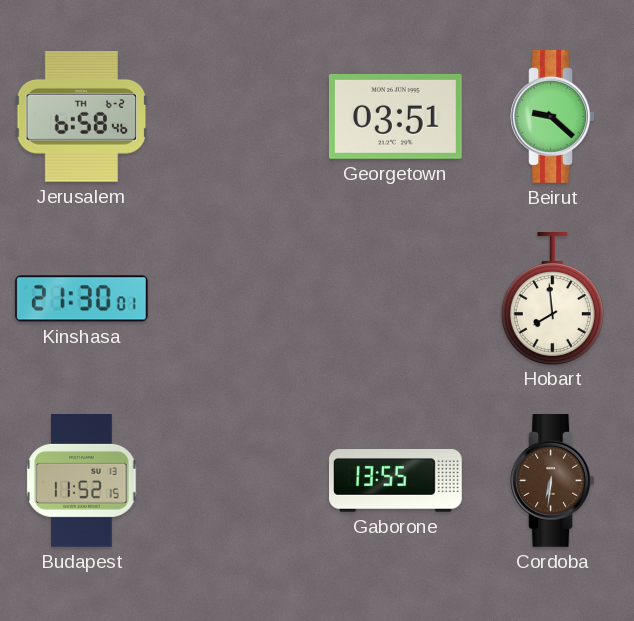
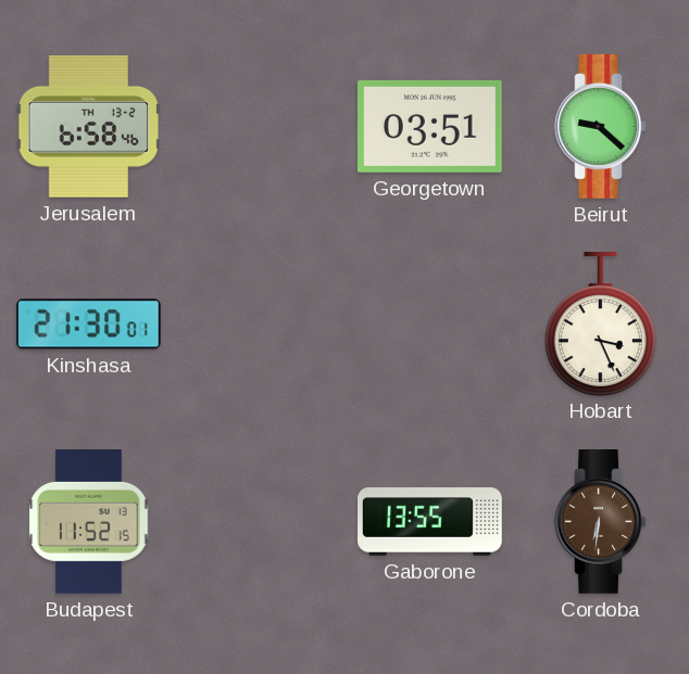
Jerusalem date: TH 6-2 -> TH 13-2
Hobart: 7:59 -> 3:26
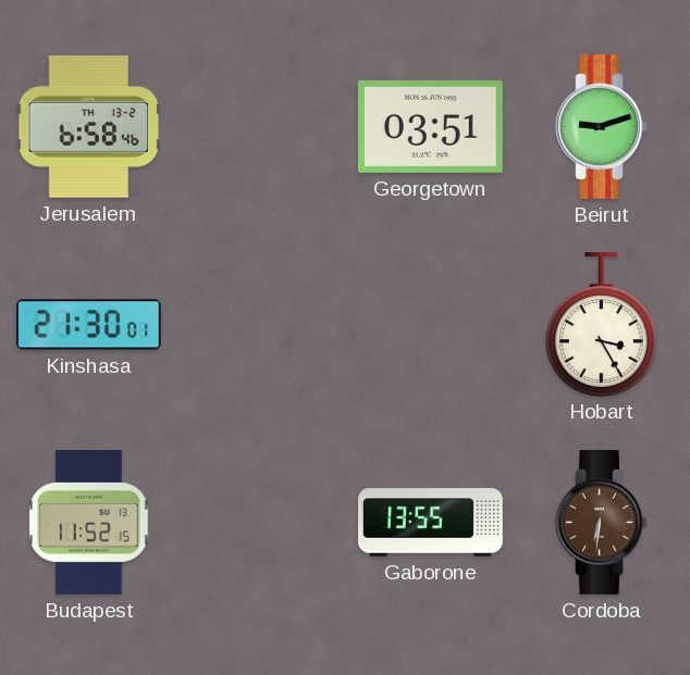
Beirut: 9:22 -> 9:12
Hobart: 3:26 -> 3:25
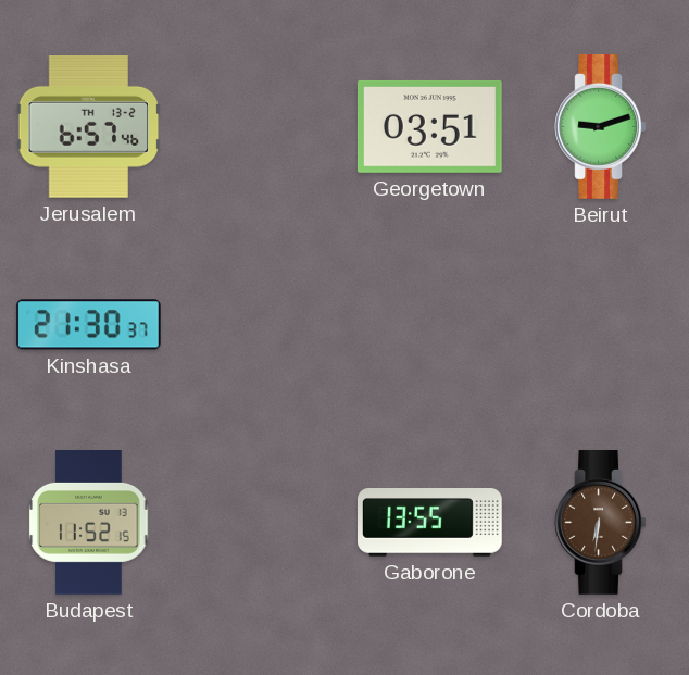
Jerusalem: 6:58 -> 6:57
Kinshasa: 21:30:01 -> 21:30:37
Hobart: 3:25 -> none
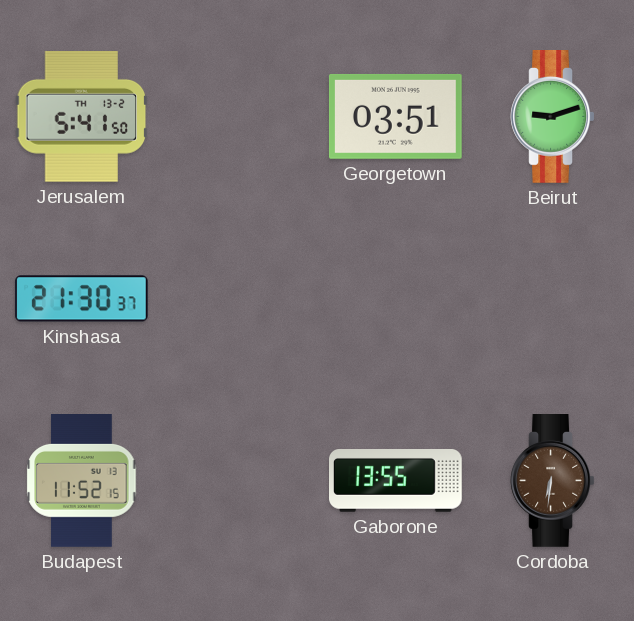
Jerusalem: 6:57 -> 5:41
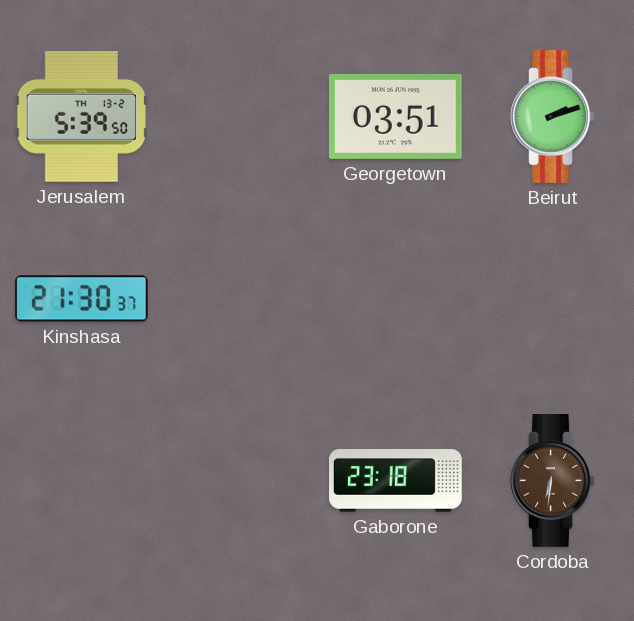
Jerusalem: 5:41 -> 5:39
Beirut: 9:12 -> 2:12
Budapest: 11:52 -> none
Gaborone: 13:55 -> 23:18
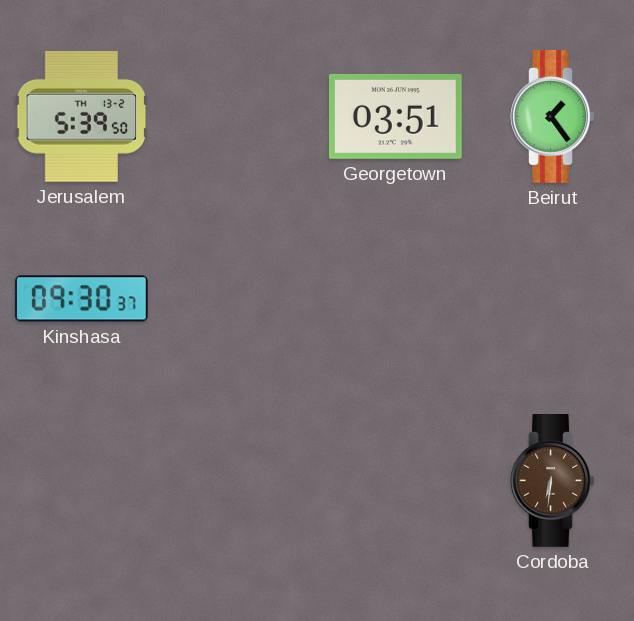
Beirut: 2:12 -> 1:24
Kinshasa: 21:30 -> 09:30
Gaborone: 23:18 -> none
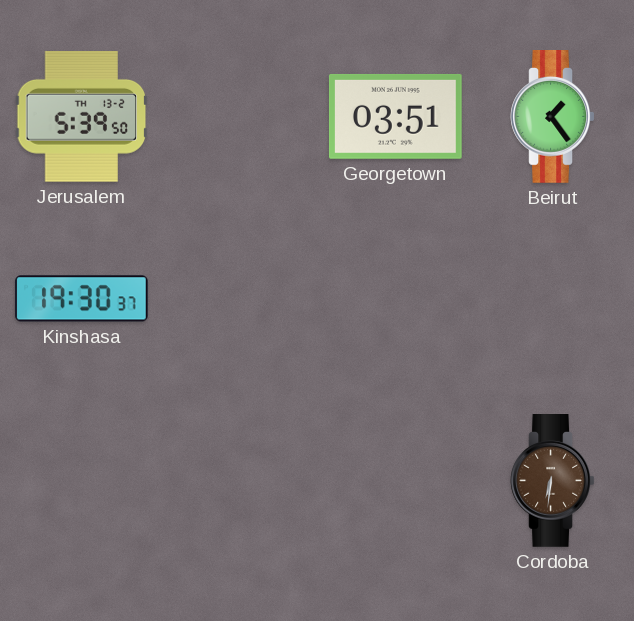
Kinshasa: 09:30 -> 19:30
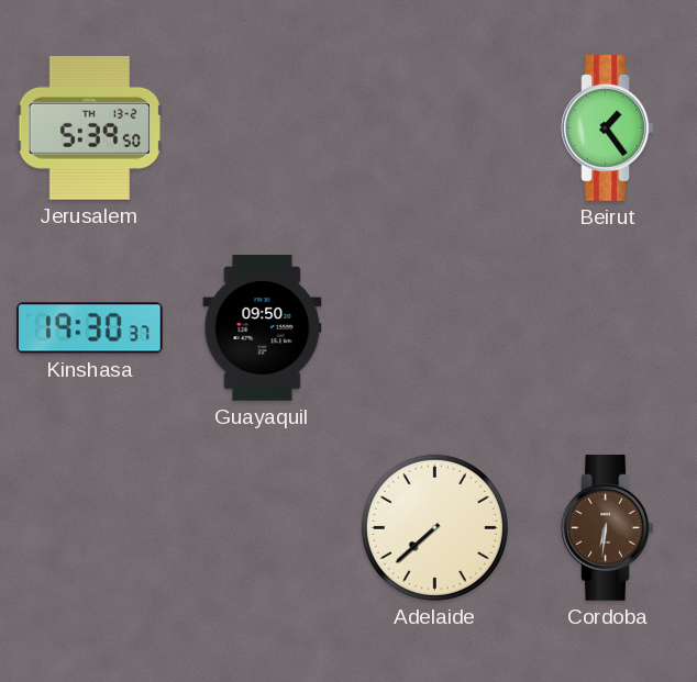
Georgetown: 03:51 -> none
Guayaquil: none -> 09:50
Adelaide: none -> 7:38
